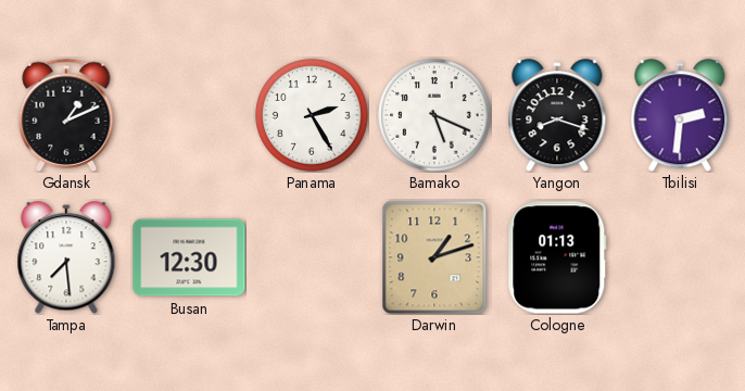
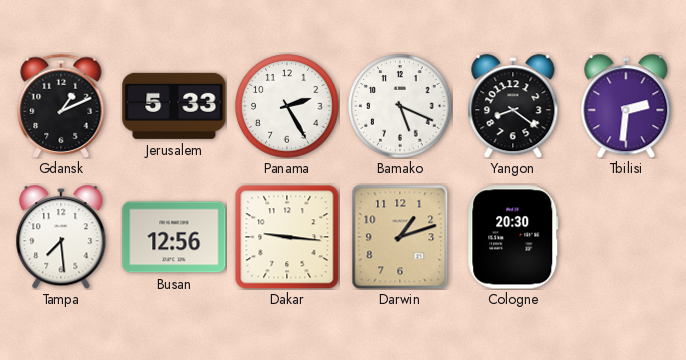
Jerusalem: none -> 5:33
Yangon: 8:18 -> 8:21
Busan: 12:30 -> 12:56
Dakar: none -> 9:16
Cologne: 01:13 -> 20:30
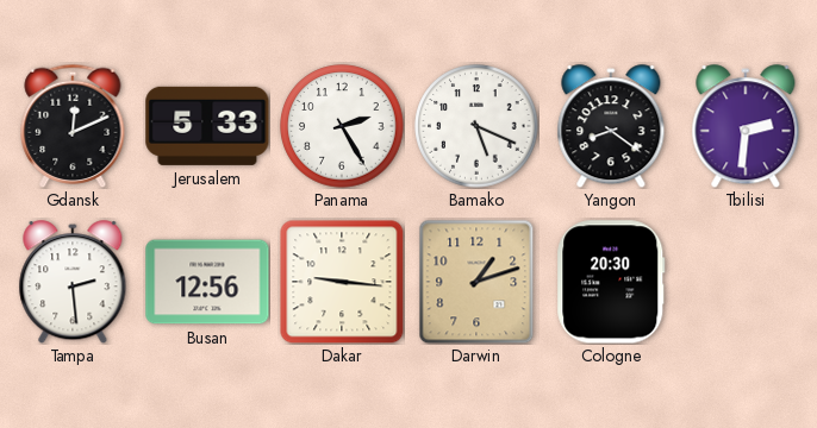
Gdansk: 1:11 -> 12:11
Tampa: 7:29 -> 2:29
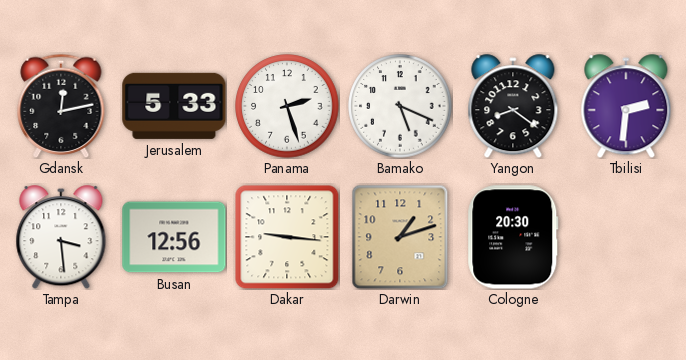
Gdansk: 12:11 -> 12:13
Panama: 2:25 -> 2:27
Tampa: 2:29 -> 3:29
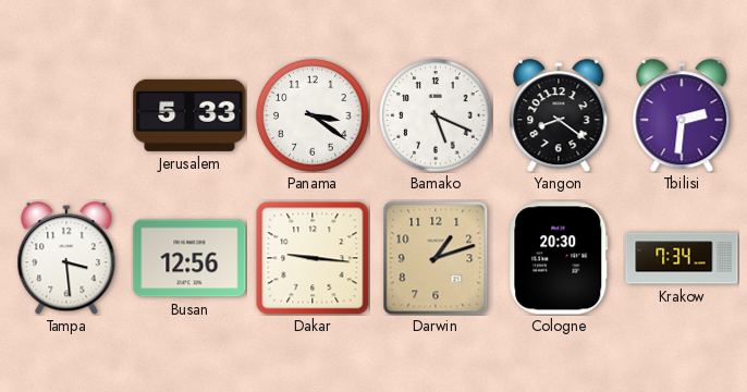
Gdansk: 12:13 -> none
Panama: 2:27 -> 3:21
Krakow: none -> 7:34
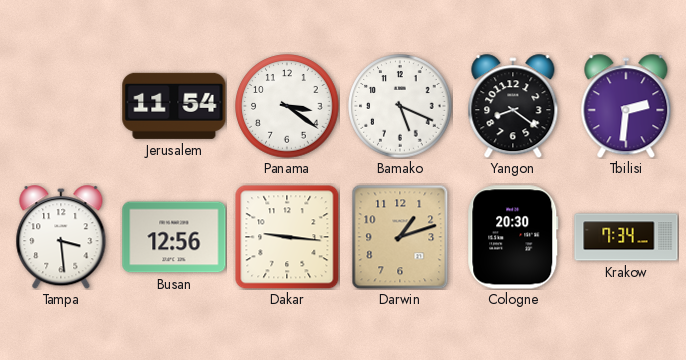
Jerusalem: 5:33 -> 11:54
